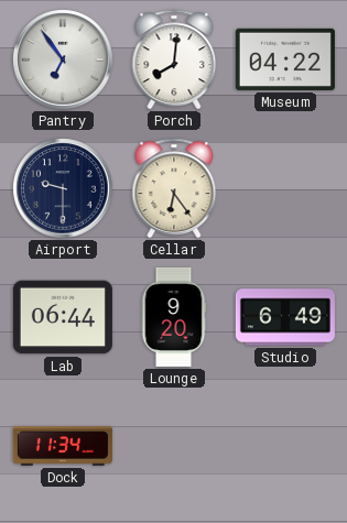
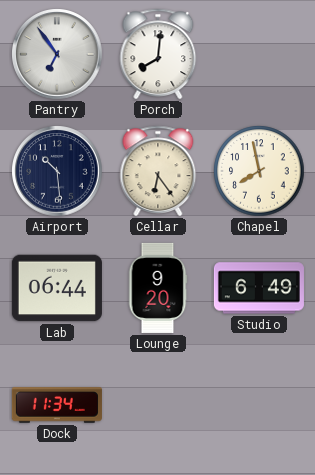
Museum: 04:22 -> none
Airport: 9:30 -> 10:29
Chapel: none -> 7:58
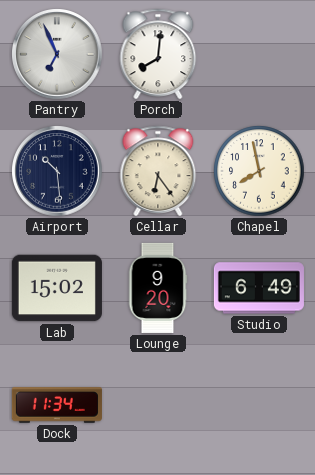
Pantry: 6:54 -> 6:56
Lab: 06:44 -> 15:02
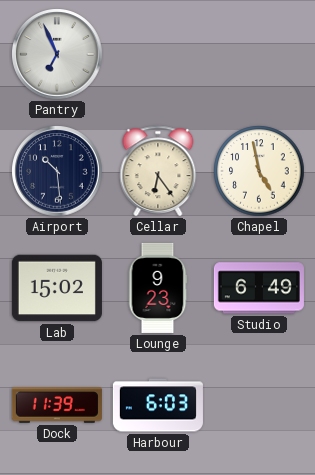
Porch: 8:01 -> none
Chapel: 7:58 -> 4:58
Lounge: 9:20 -> 9:23
Dock: 11:34 -> 11:39
Harbour: none -> 6:03
